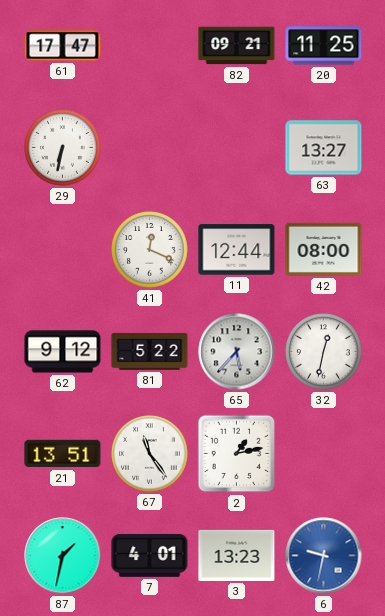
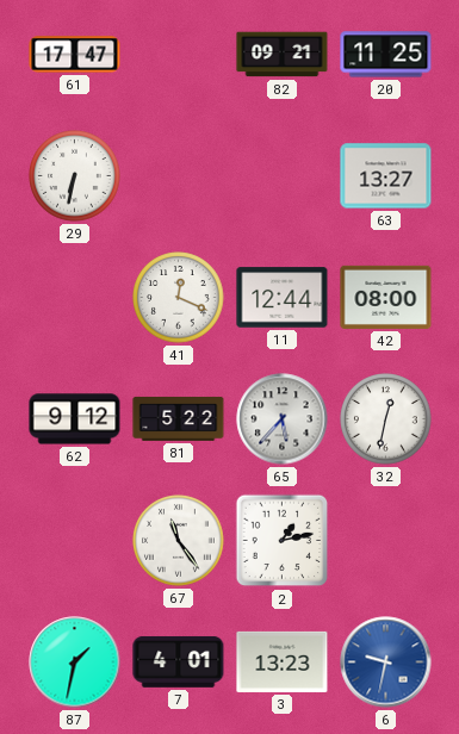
21: 13:51 -> none
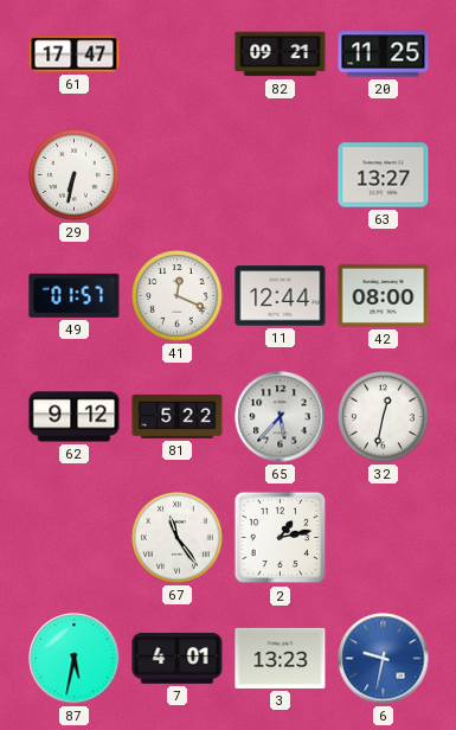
49: none -> 01:57
87: 1:32 -> 5:32
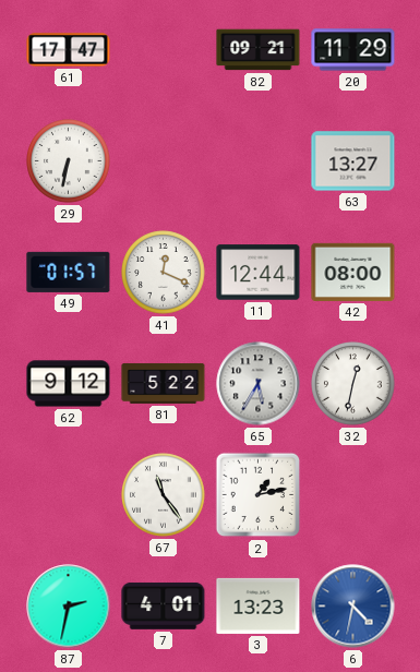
20: 11:25 -> 11:29
65: 5:37 -> 5:35
87: 5:32 -> 2:32
6: 9:32 -> 4:32
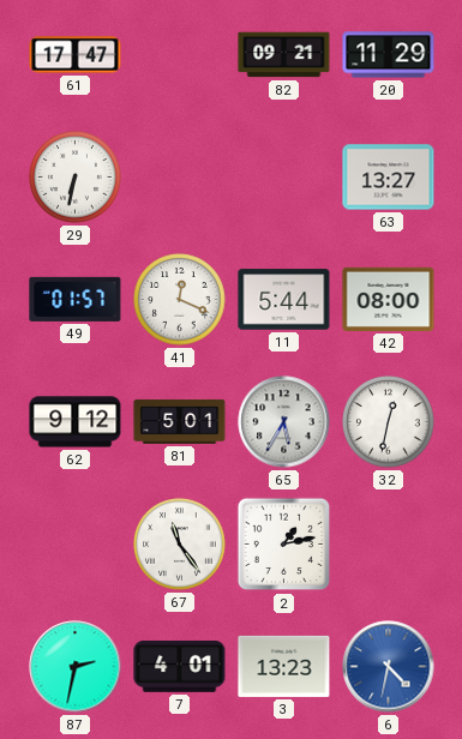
11: 12:44 -> 5:44
81: 5:22 -> 5:01
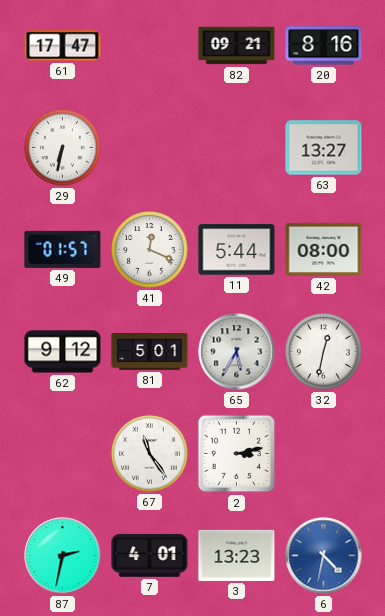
20: 11:29 -> 8:16
2: 1:13 -> 3:13
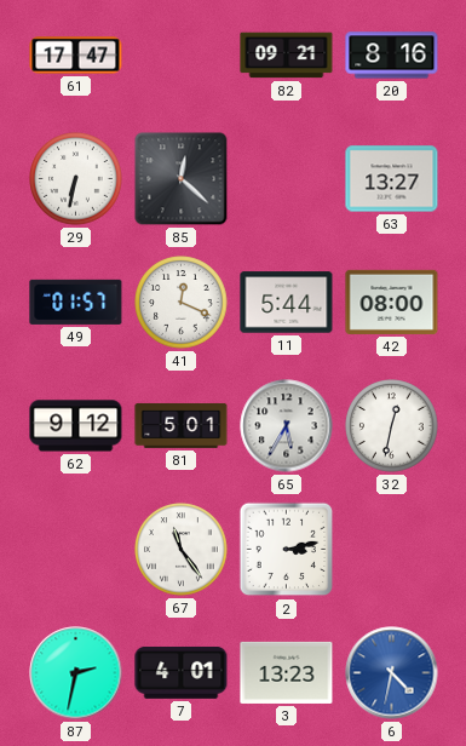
85: none -> 12:22
